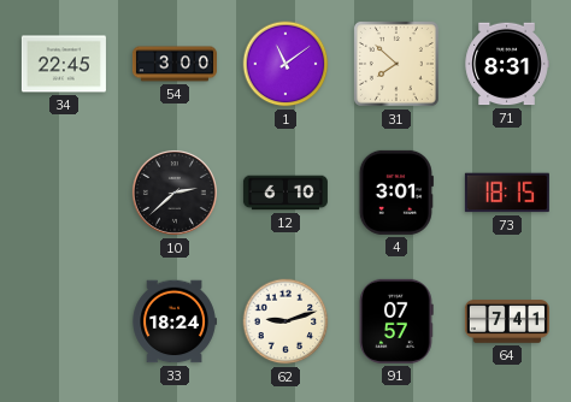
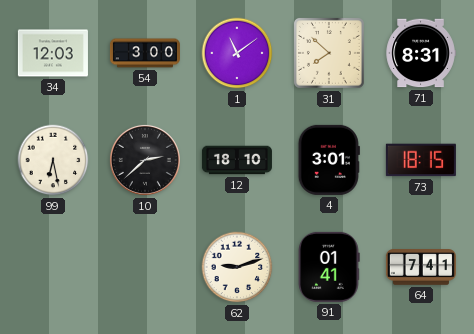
34: 22:45 -> 12:03
99: none -> 6:28
12: 6:10 -> 18:10
33: 18:24 -> none
91: 07:57 -> 01:41
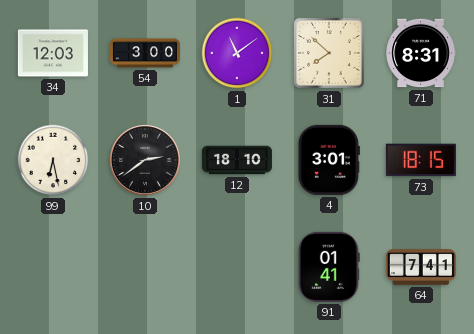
10: 2:38 -> 2:39
62: 9:12 -> none
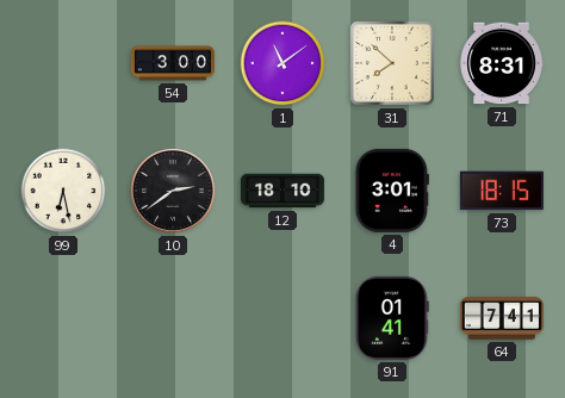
34: 12:03 -> none
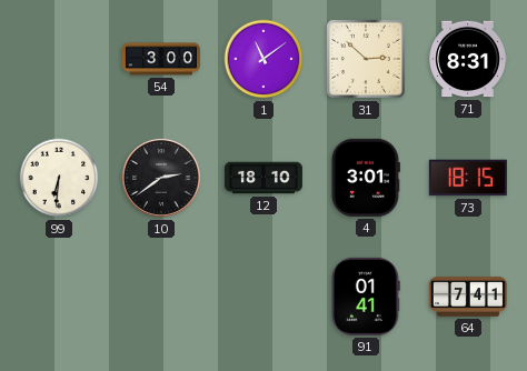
31: 7:52 -> 2:52
99: 6:28 -> 6:31
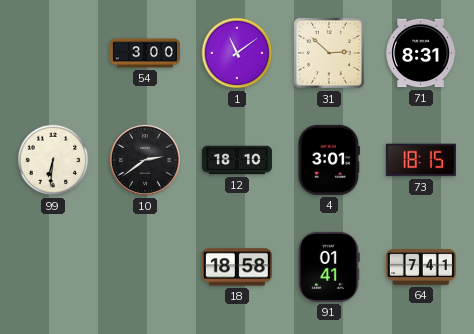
18: none -> 18:58
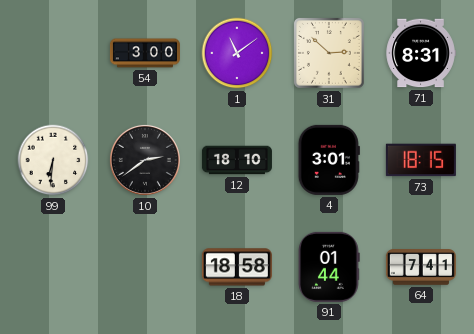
91: 01:41 -> 01:44
